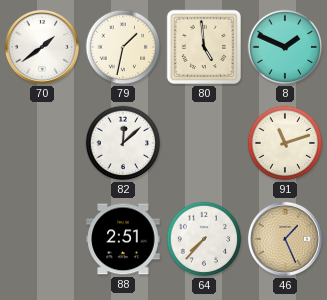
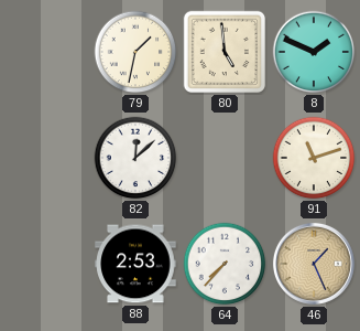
70: 1:39 -> none
88: 2:51 -> 2:53
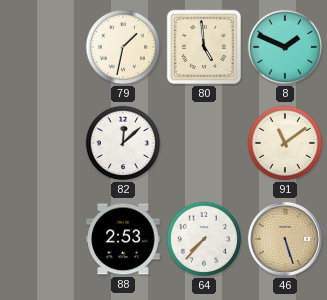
91: 11:12 -> 11:09
46: 1:26 -> 5:27
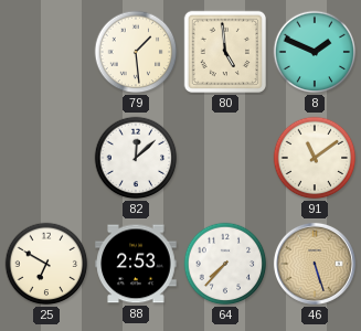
79: 1:32 -> 1:29
25: none -> 6:50
